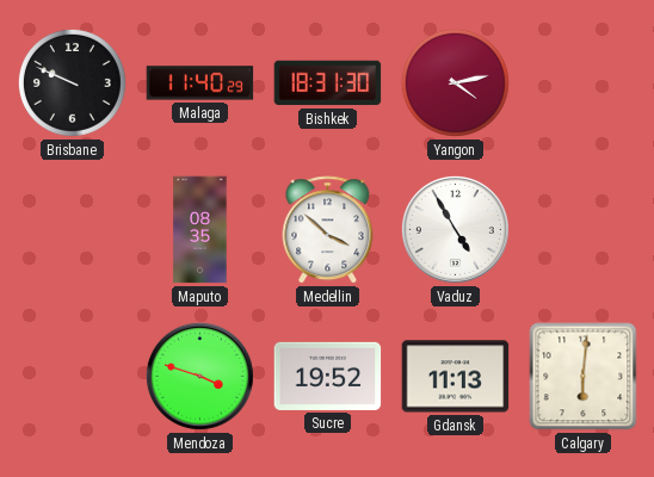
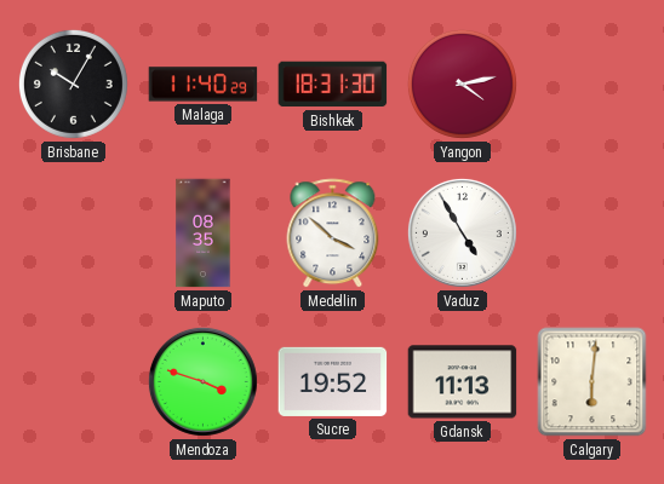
Brisbane: 9:49 -> 10:05
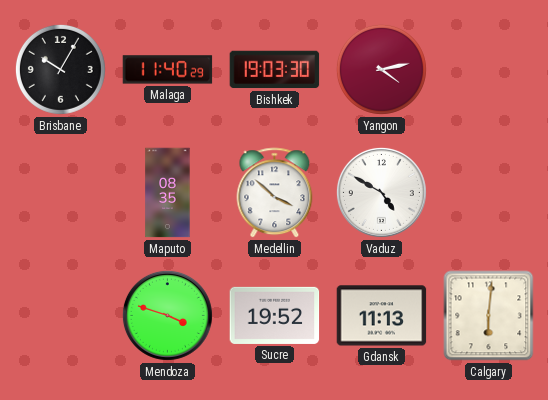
Bishkek: 18:31 -> 19:03
Vaduz: 4:55 -> 4:50
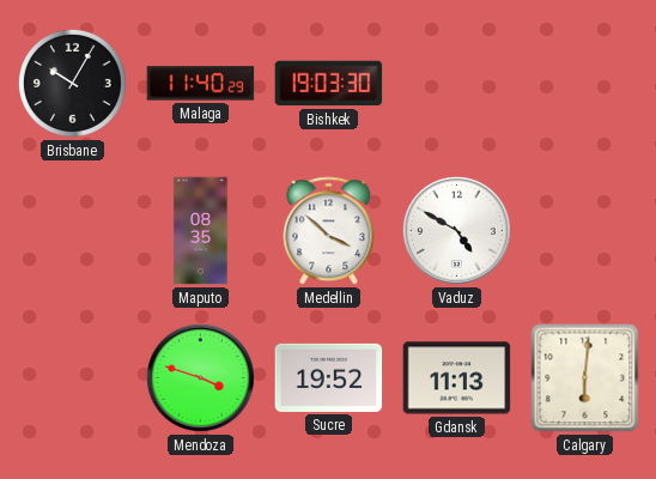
Yangon: 4:13 -> none
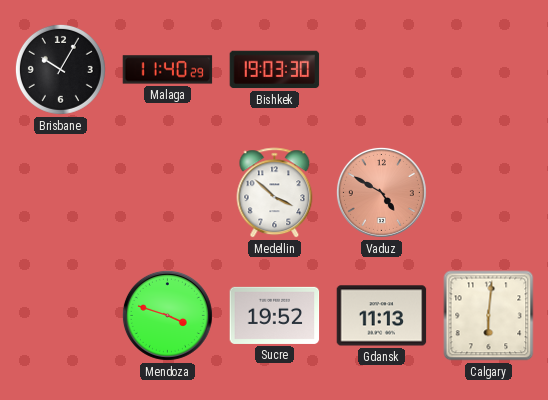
Maputo: 08:35 -> none
Vaduz dial: white -> salmon
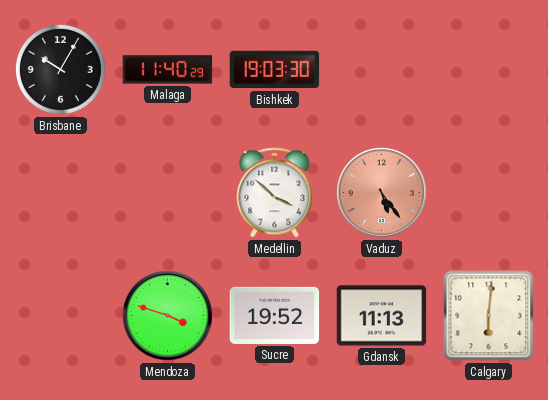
Vaduz: 4:50 -> 5:24
